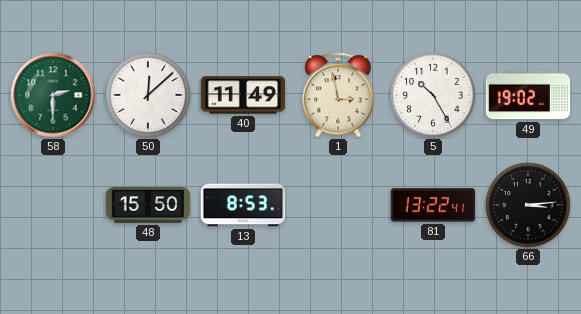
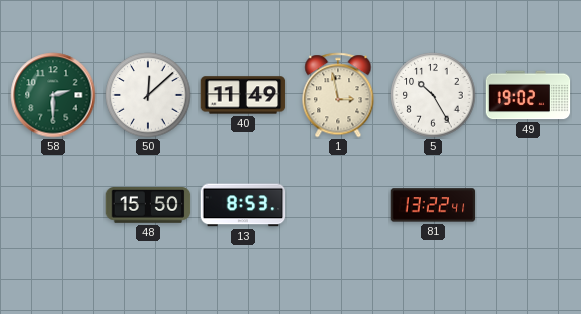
66: 3:14 -> none
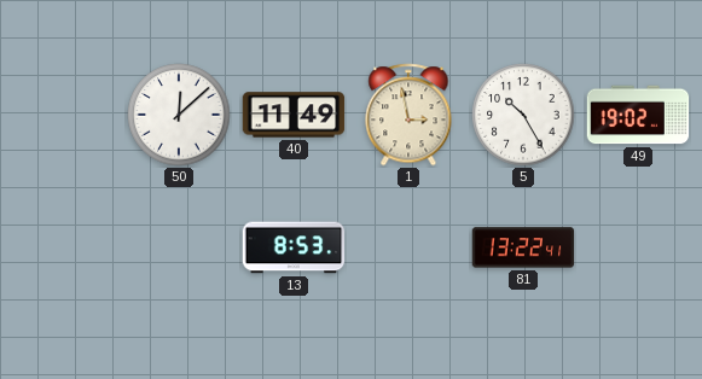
58: 2:30 -> none
48: 15:50 -> none
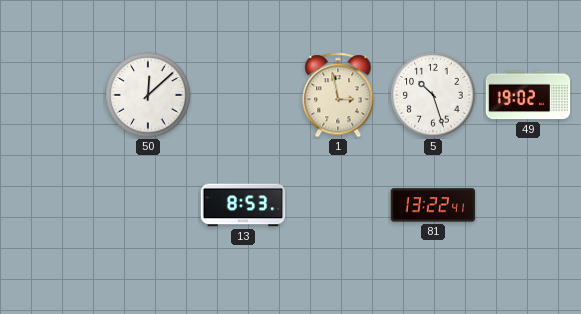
40: 11:49 -> none
5: 10:25 -> 10:27
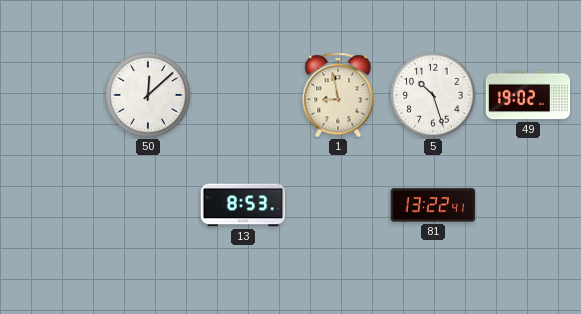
1: 2:58 -> 8:58
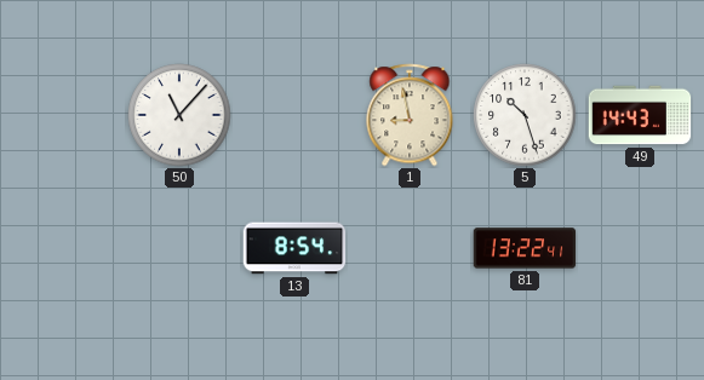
50: 12:08 -> 11:07
49: 19:02 -> 14:43
13: 8:53 -> 8:54
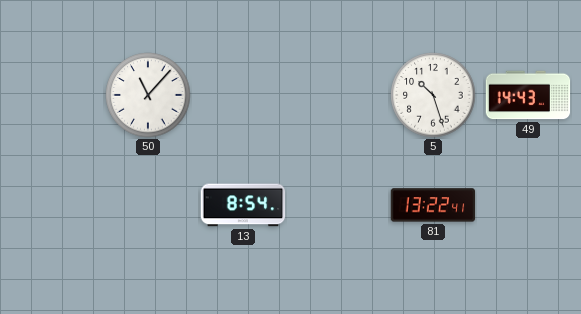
1: 8:58 -> none
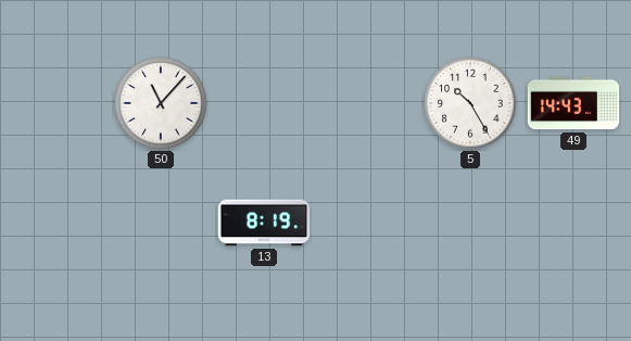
5: 10:27 -> 10:25
13: 8:54 -> 8:19
81: 13:22 -> none
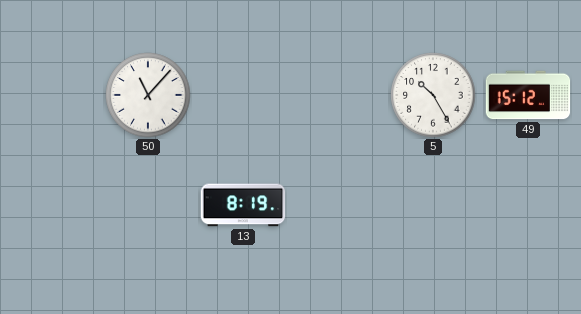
49: 14:43 -> 15:12
